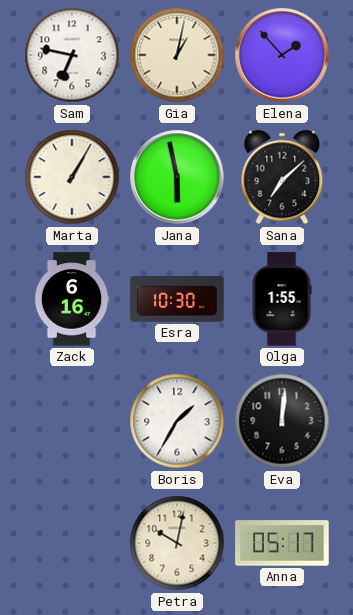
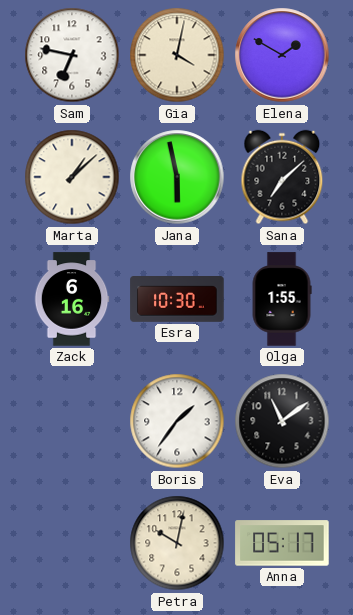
Gia: 1:02 -> 4:02
Elena: 1:53 -> 1:50
Marta: 1:05 -> 1:08
Boris: 1:35 -> 1:36
Eva: 12:01 -> 11:09
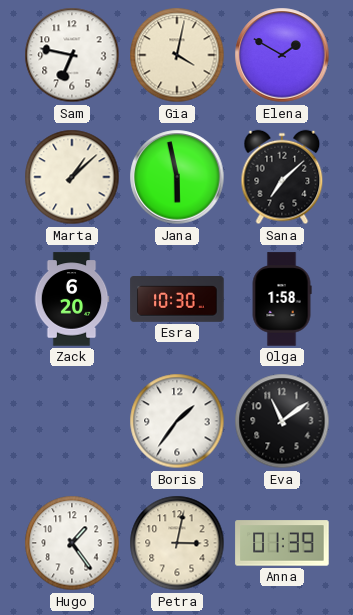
Zack: 6:16 -> 6:20
Olga: 1:55 -> 1:58
Hugo: none -> 1:24
Petra: 10:02 -> 3:02
Anna: 05:17 -> 01:39
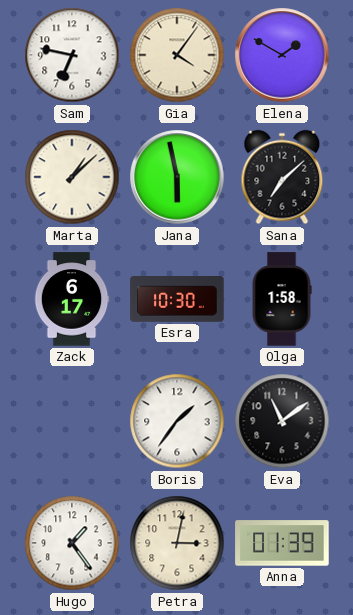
Gia: 4:02 -> 4:06
Zack: 6:20 -> 6:17
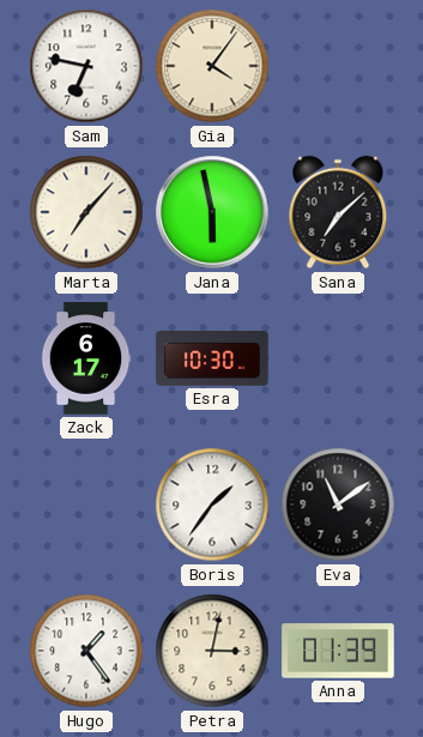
Elena: 1:50 -> none
Marta: 1:08 -> 7:07
Olga: 1:58 -> none
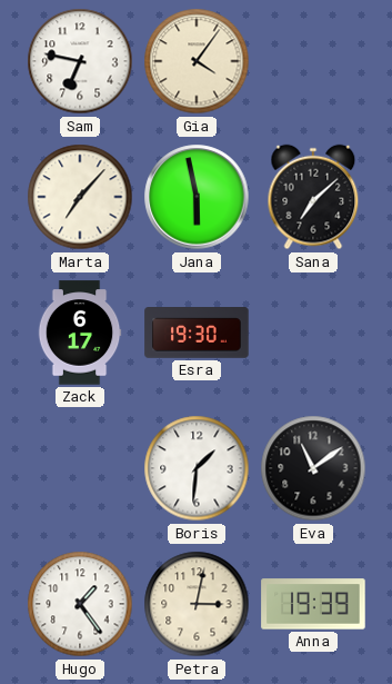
Esra: 10:30 -> 19:30
Boris: 1:36 -> 1:31
Anna: 01:39 -> 19:39
